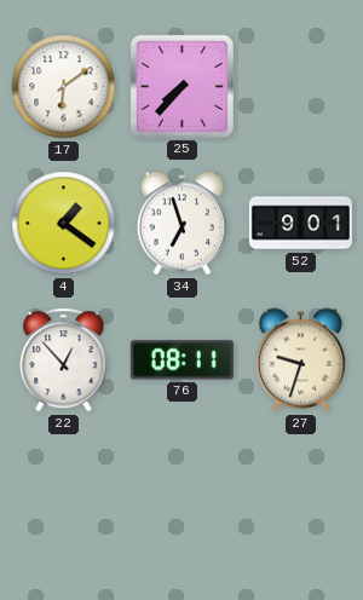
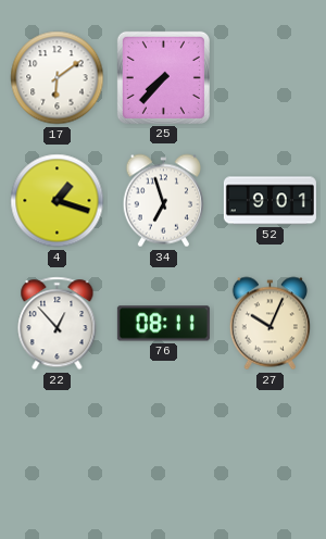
4: 1:21 -> 1:18
27: 9:33 -> 10:04
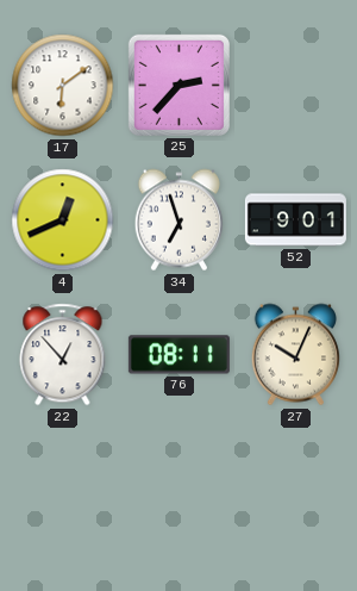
25: 7:37 -> 2:37
4: 1:18 -> 12:41
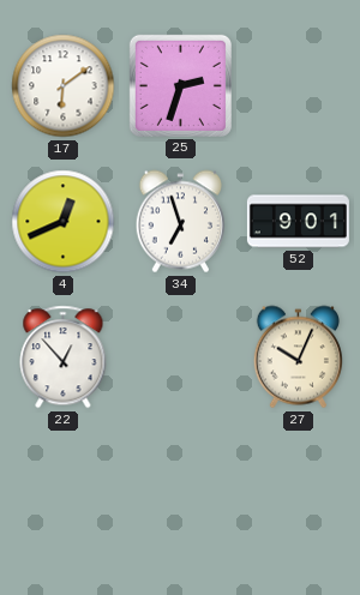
25: 2:37 -> 2:33
76: 08:11 -> none
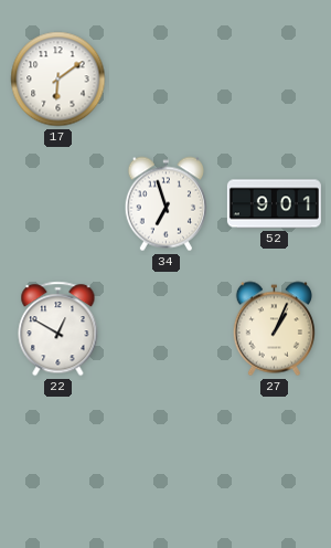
25: 2:33 -> none
4: 12:41 -> none
22: 12:53 -> 12:50
27: 10:04 -> 1:04
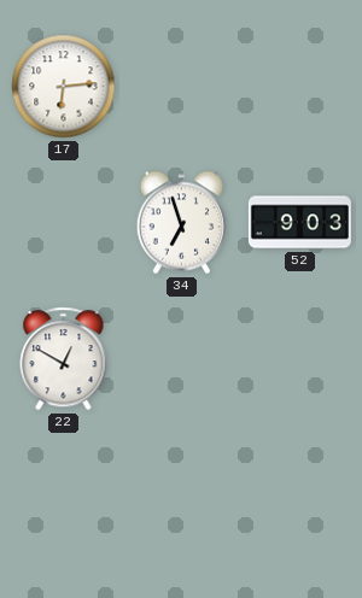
17: 6:09 -> 6:14
52: 9:01 -> 9:03
27: 1:04 -> none
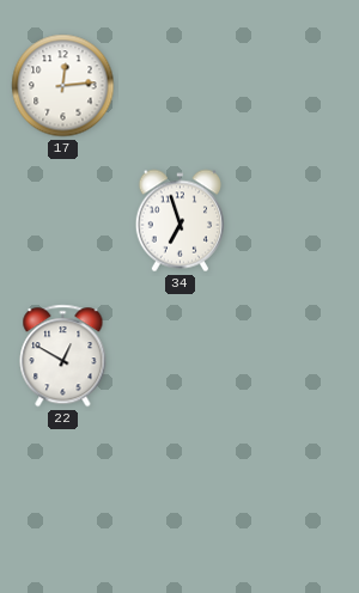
17: 6:14 -> 12:14
52: 9:03 -> none
